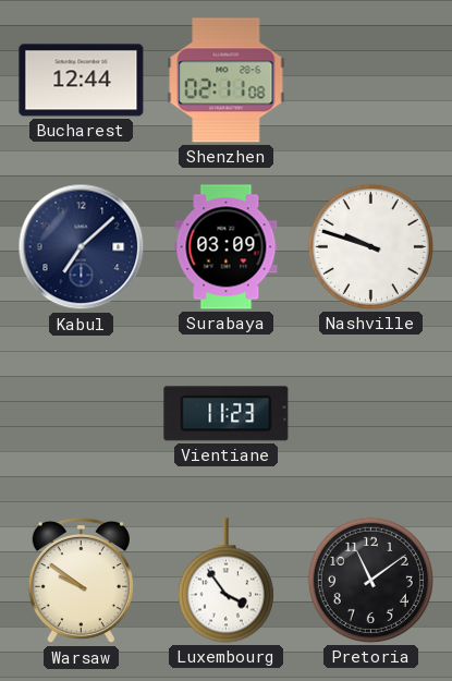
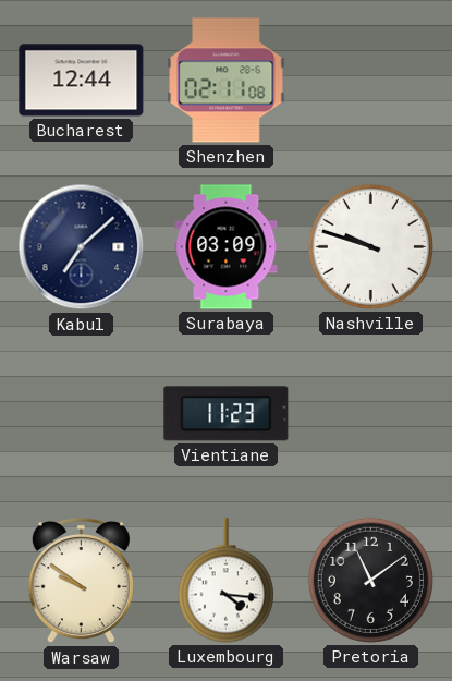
Luxembourg: 3:54 -> 4:16
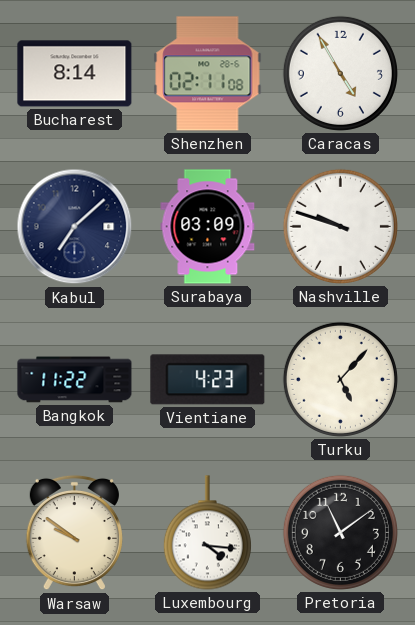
Bucharest: 12:44 -> 8:14
Caracas: none -> 4:55
Bangkok: none -> 11:22
Vientiane: 11:23 -> 4:23
Turku: none -> 5:07
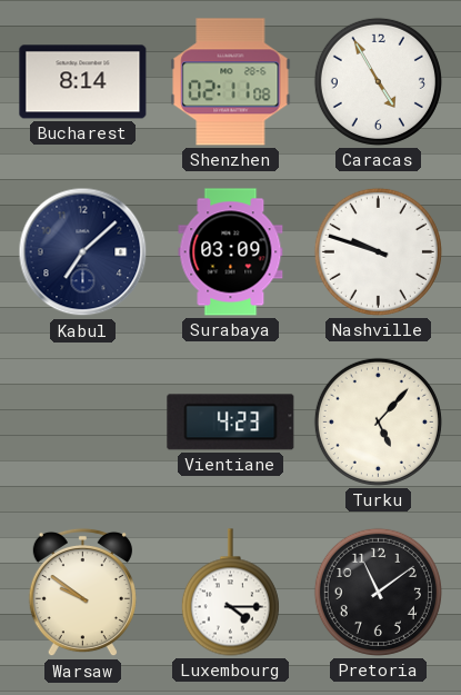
Bangkok: 11:22 -> none
Luxembourg: 4:16 -> 4:15
